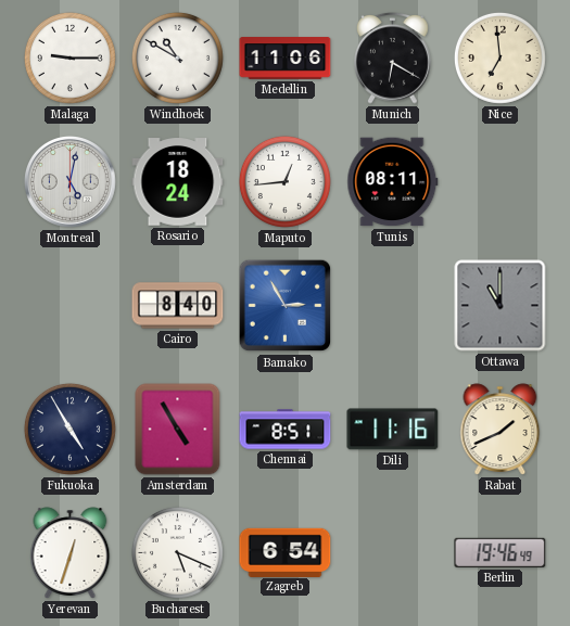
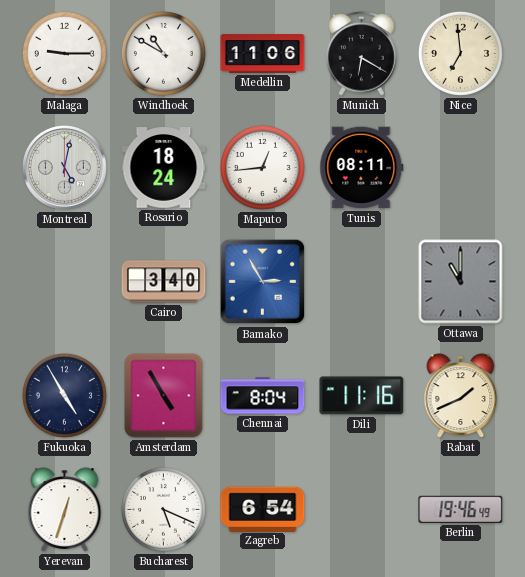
Cairo: 8:40 -> 3:40
Chennai: 8:51 -> 8:04
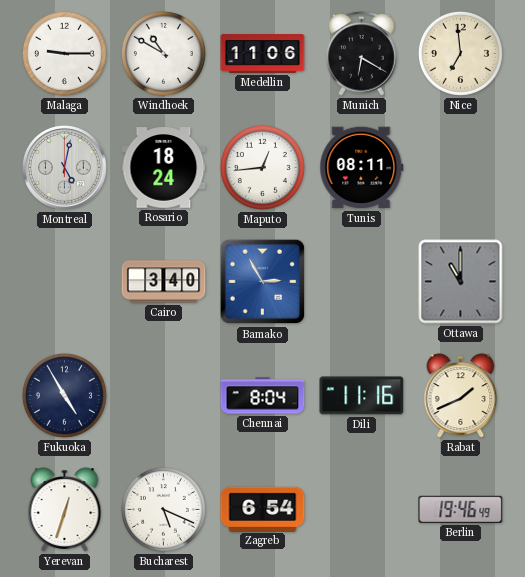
Amsterdam: 4:55 -> none
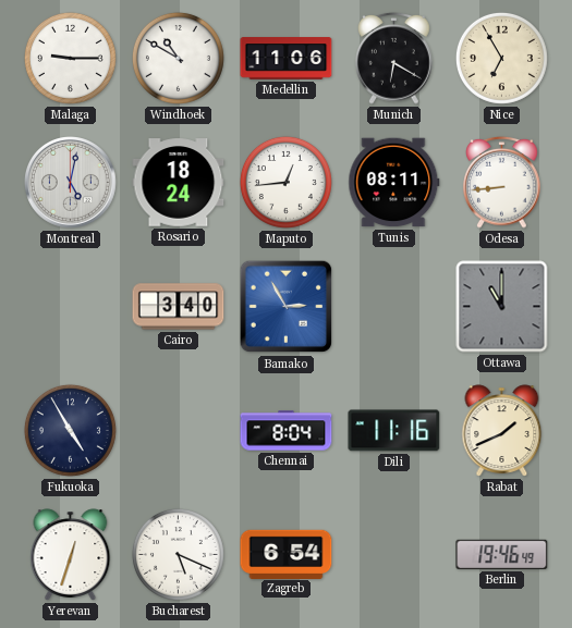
Nice: 6:59 -> 6:55
Odesa: none -> 8:44
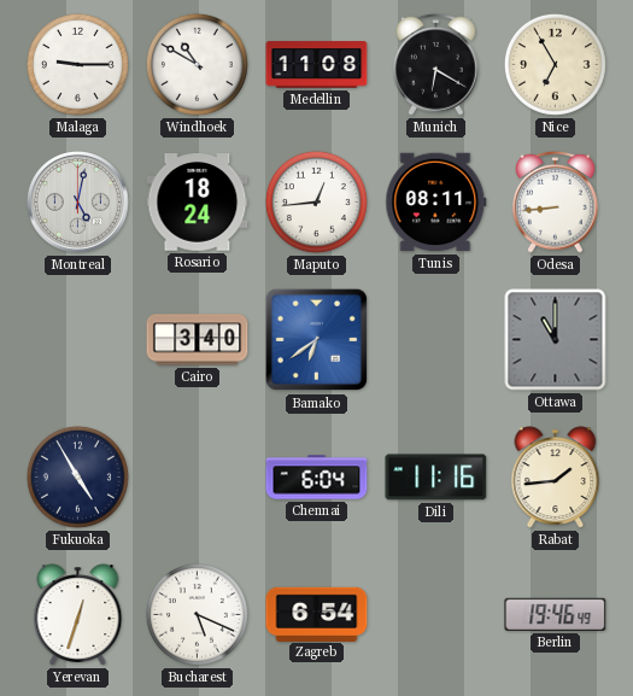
Medellin: 11:06 -> 11:08
Bamako: 2:55 -> 6:39
Chennai: 8:04 -> 6:04
Rabat: 1:41 -> 1:44
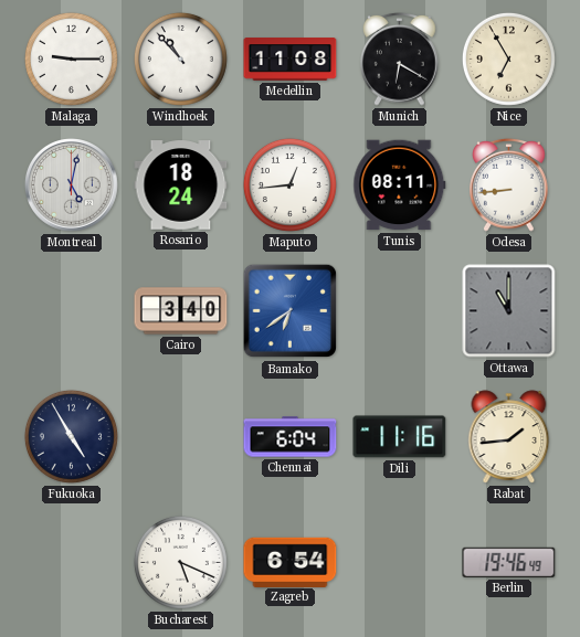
Windhoek: 10:50 -> 10:53
Yerevan: 12:33 -> none
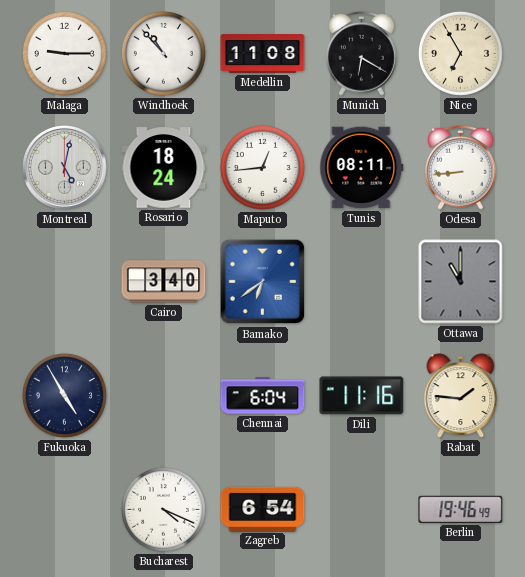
Rabat: 1:44 -> 1:46
Bucharest: 5:19 -> 4:19
